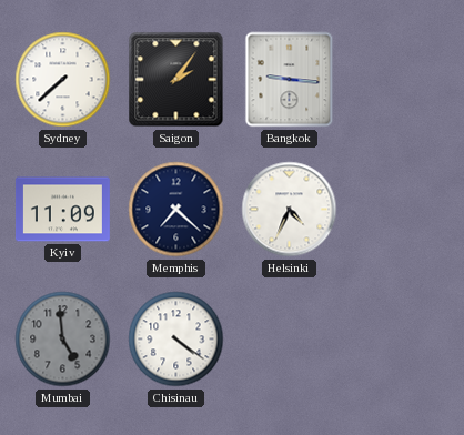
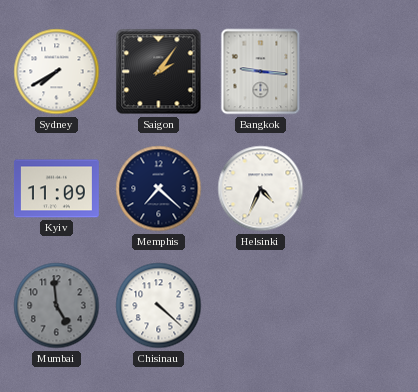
Sydney: 7:38 -> 7:40
Chisinau: 4:21 -> 4:22
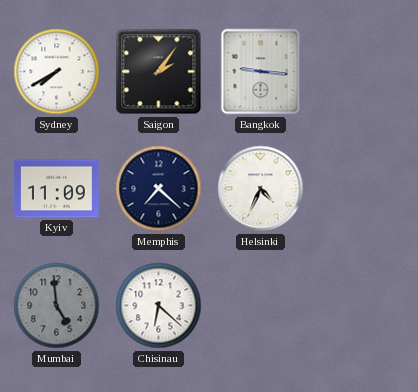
Chisinau: 4:22 -> 6:22
